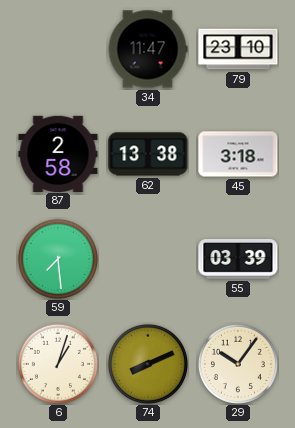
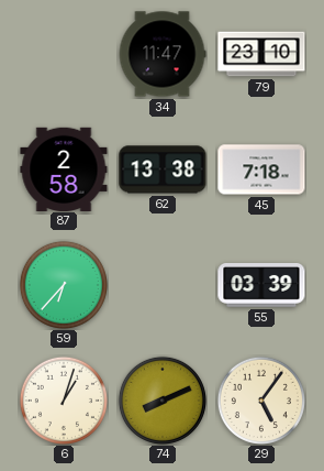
45: 3:18 -> 7:18
59: 7:29 -> 6:37
29: 10:06 -> 5:06
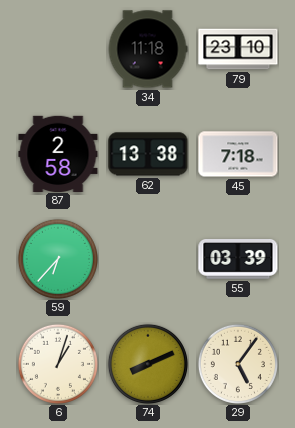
34: 11:47 -> 11:18
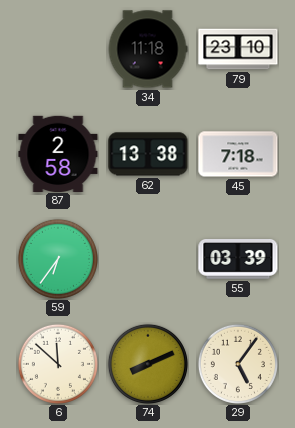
59: 6:37 -> 6:36
6: 1:03 -> 11:52
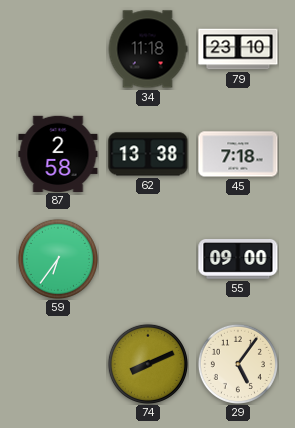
55: 03:39 -> 09:00
6: 11:52 -> none
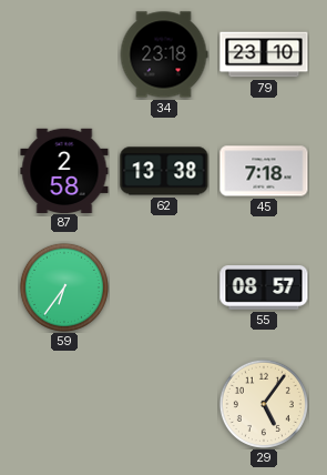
34: 11:18 -> 23:18
55: 09:00 -> 08:57
74: 8:11 -> none
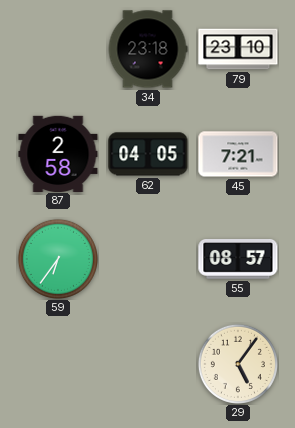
62: 13:38 -> 04:05
45: 7:18 -> 7:21
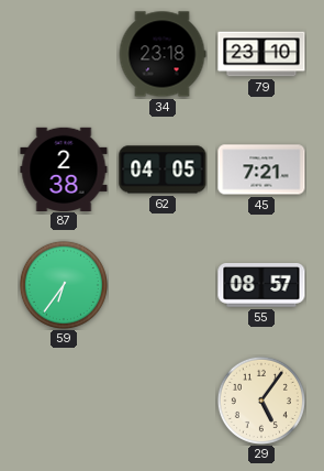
87: 2:58 -> 2:38
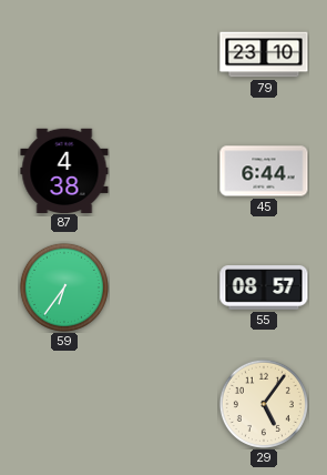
34: 23:18 -> none
87: 2:38 -> 4:38
62: 04:05 -> none
45: 7:21 -> 6:44
